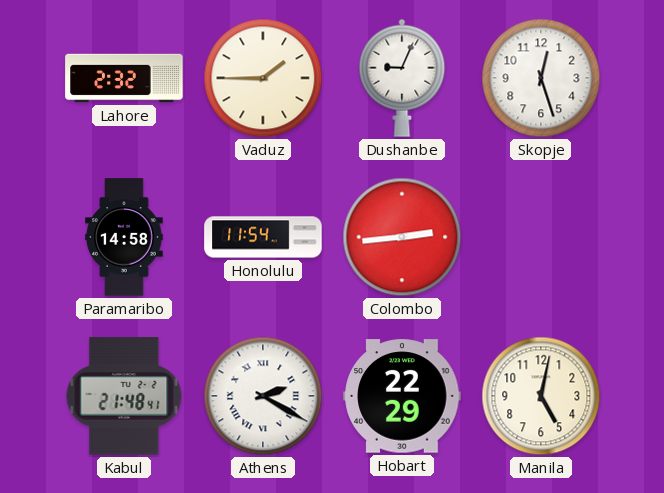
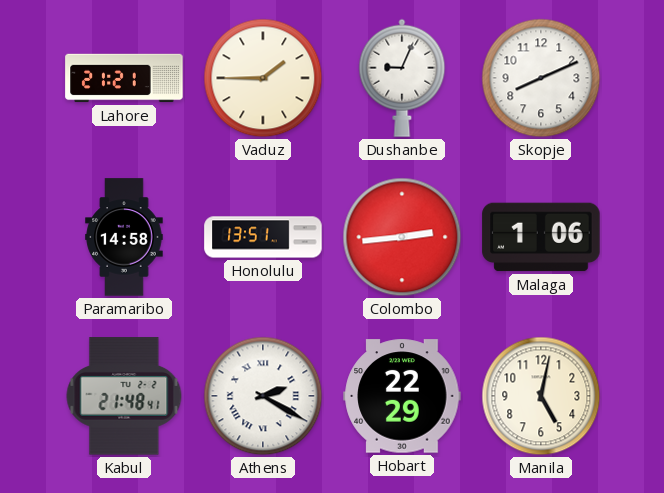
Lahore: 2:32 -> 21:21
Skopje: 12:27 -> 8:11
Honolulu: 11:54 -> 13:51
Malaga: none -> 1:06
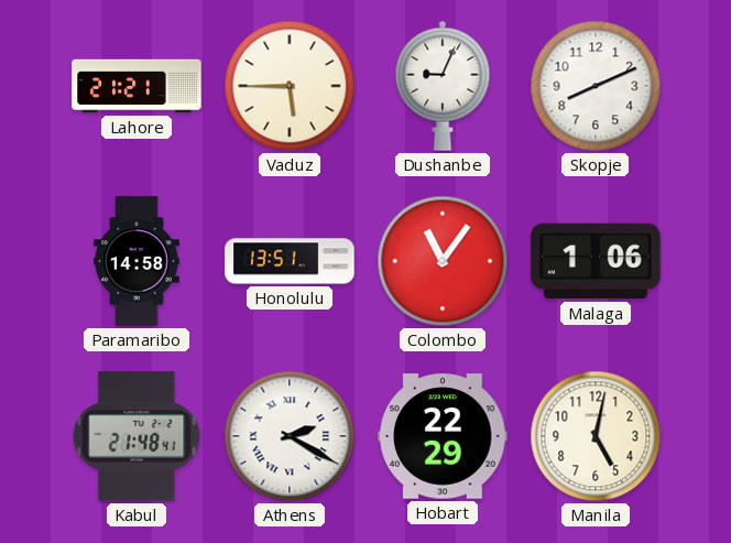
Vaduz: 1:45 -> 5:45
Colombo: 2:44 -> 11:06
